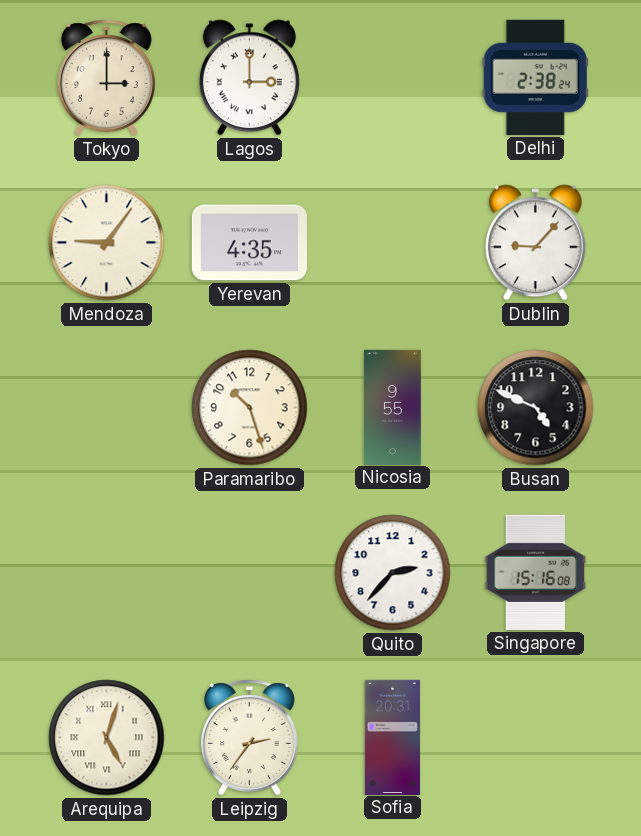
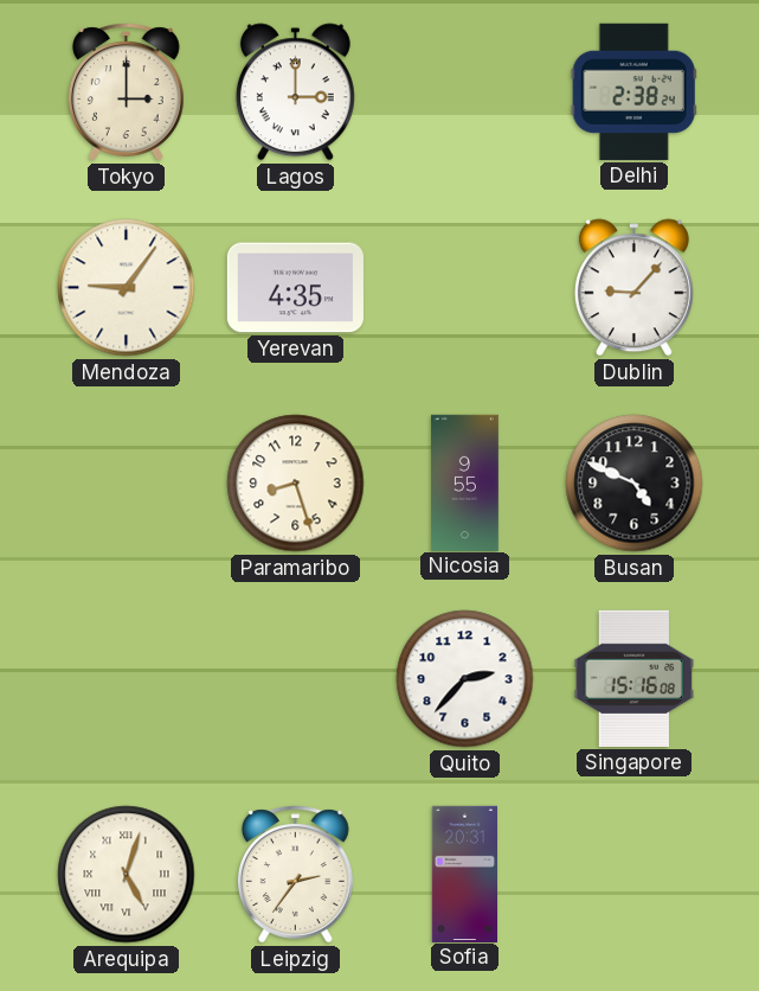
Paramaribo: 10:27 -> 8:27
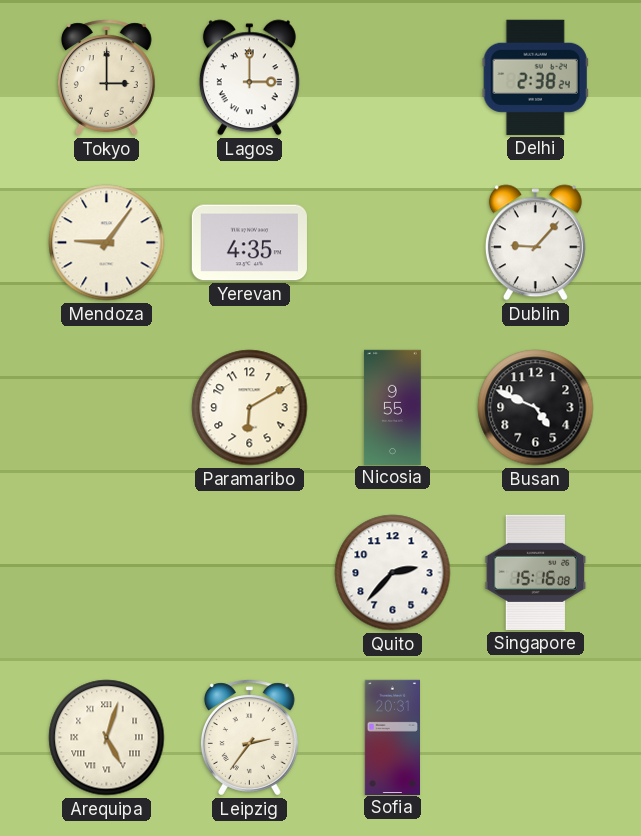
Paramaribo: 8:27 -> 6:10
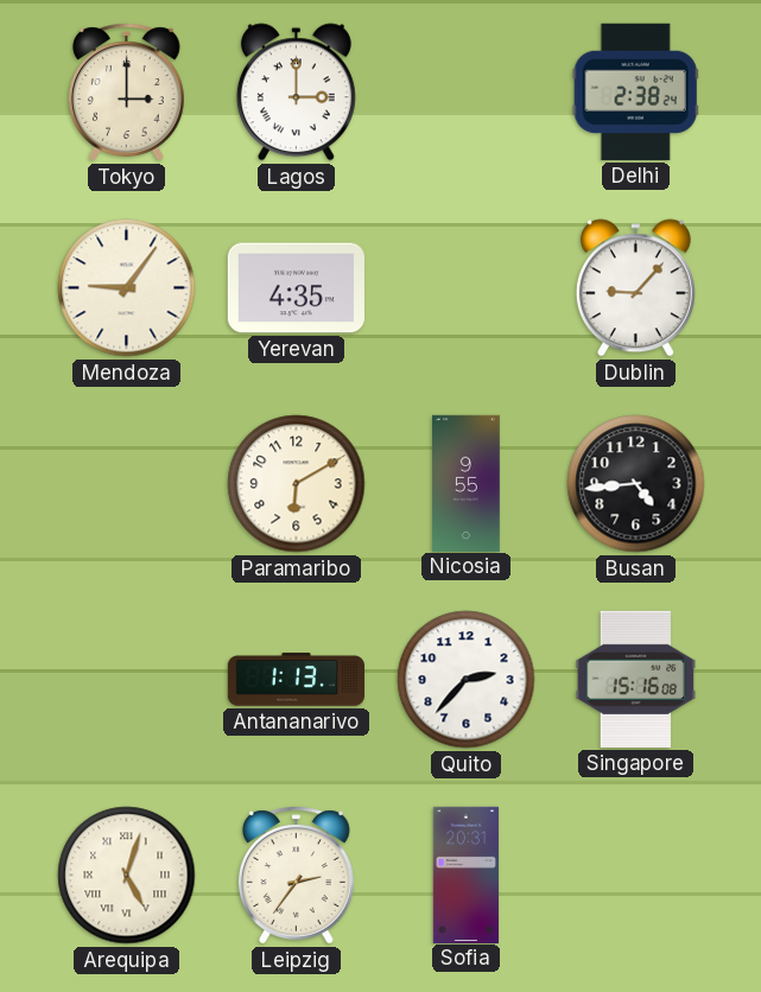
Busan: 4:49 -> 4:44
Antananarivo: none -> 1:13
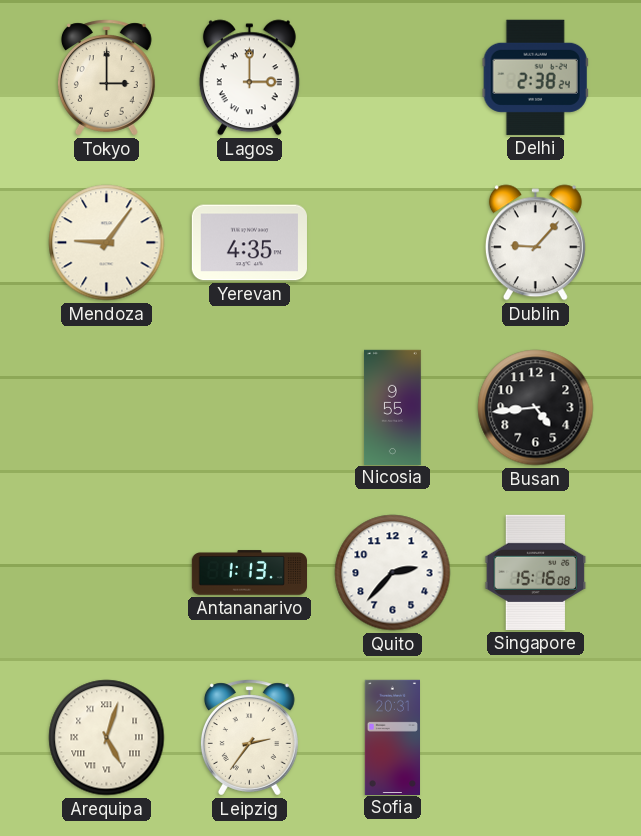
Paramaribo: 6:10 -> none
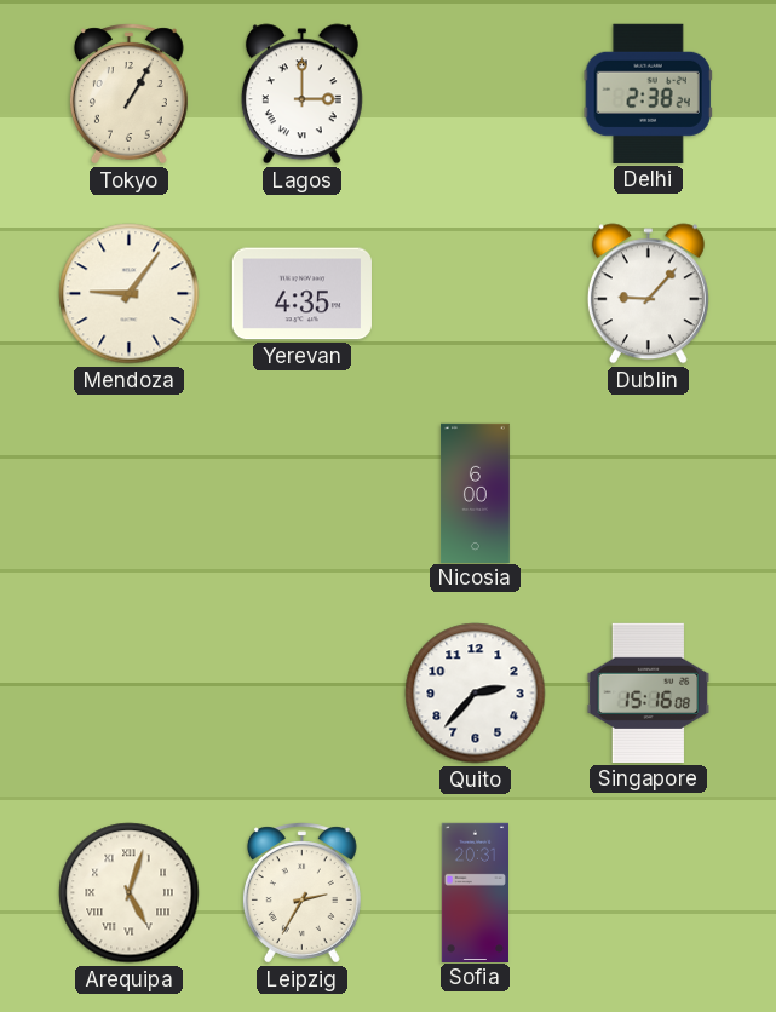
Tokyo: 3:00 -> 1:05
Nicosia: 9:55 -> 6:00
Busan: 4:44 -> none
Antananarivo: 1:13 -> none
Leipzig: 2:36 -> 2:35
